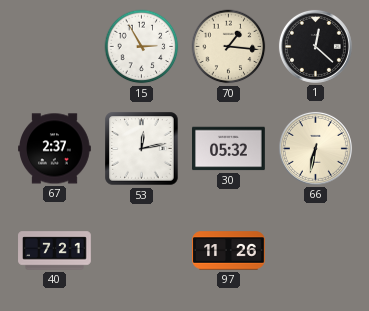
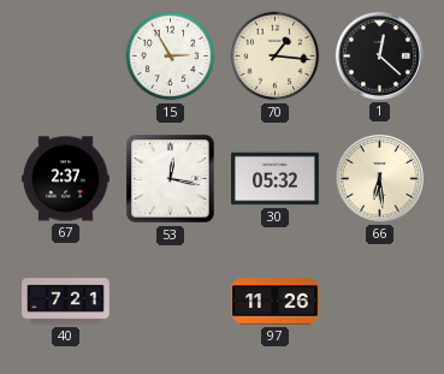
53: 12:13 -> 12:17
66: 6:32 -> 6:29
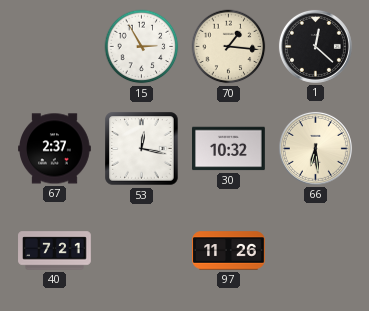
30: 05:32 -> 10:32
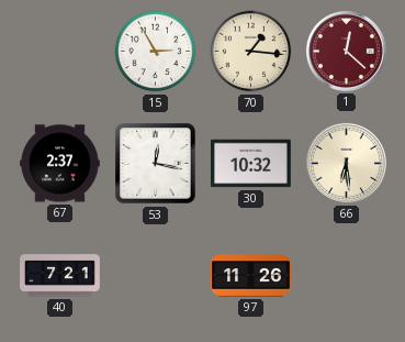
1 dial: black -> burgundy
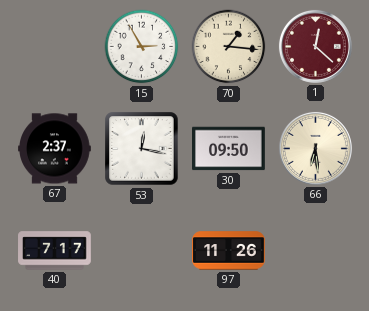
30: 10:32 -> 09:50
40: 7:21 -> 7:17
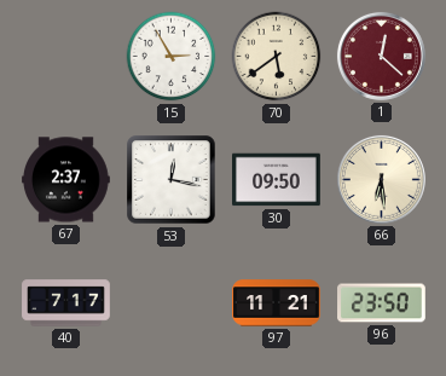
70: 1:16 -> 5:39
97: 11:26 -> 11:21
96: none -> 23:50
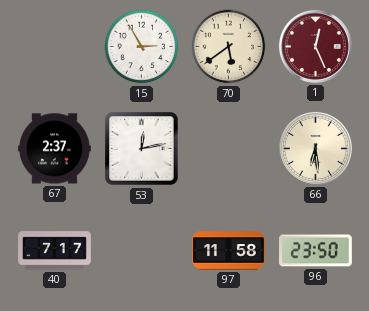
1: 12:22 -> 12:26
53: 12:17 -> 12:13
30: 09:50 -> none
97: 11:21 -> 11:58
